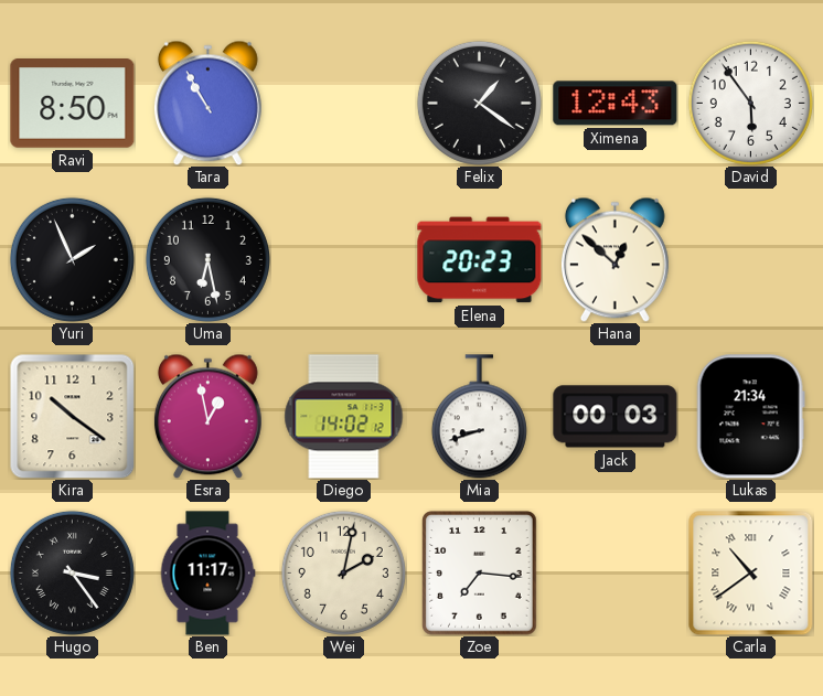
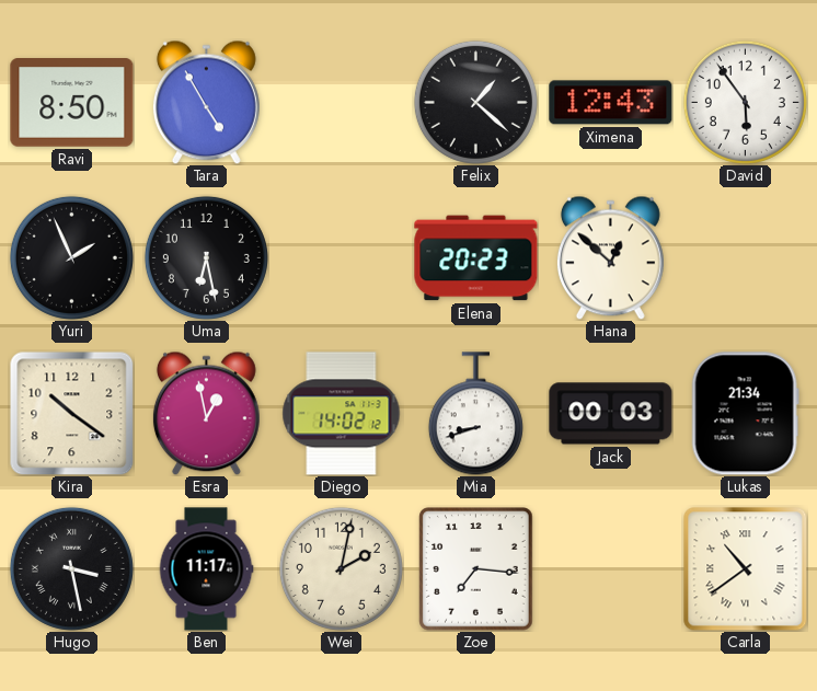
Tara: 10:55 -> 4:55
Felix: 1:21 -> 1:22
Hugo: 3:24 -> 3:28
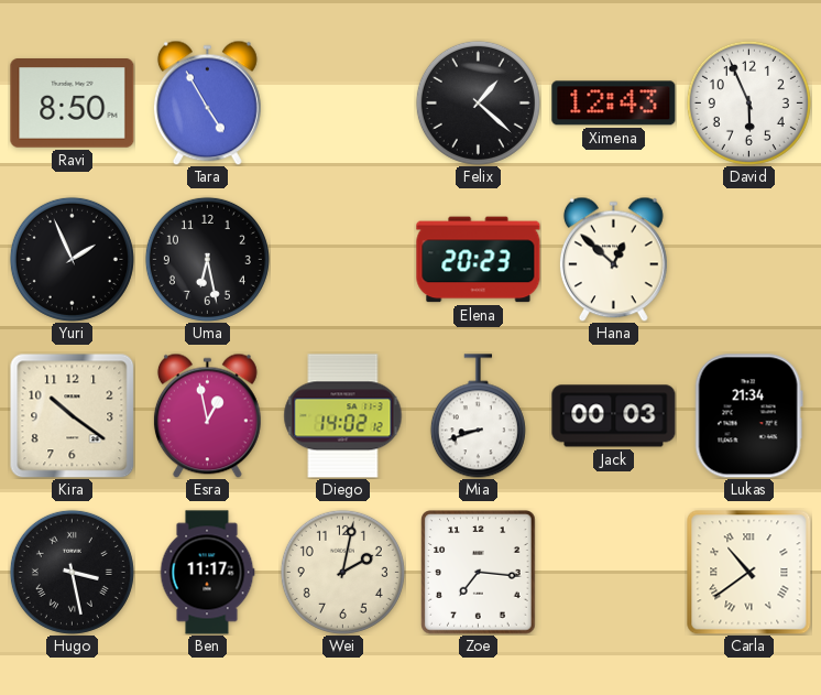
David: 5:54 -> 5:56
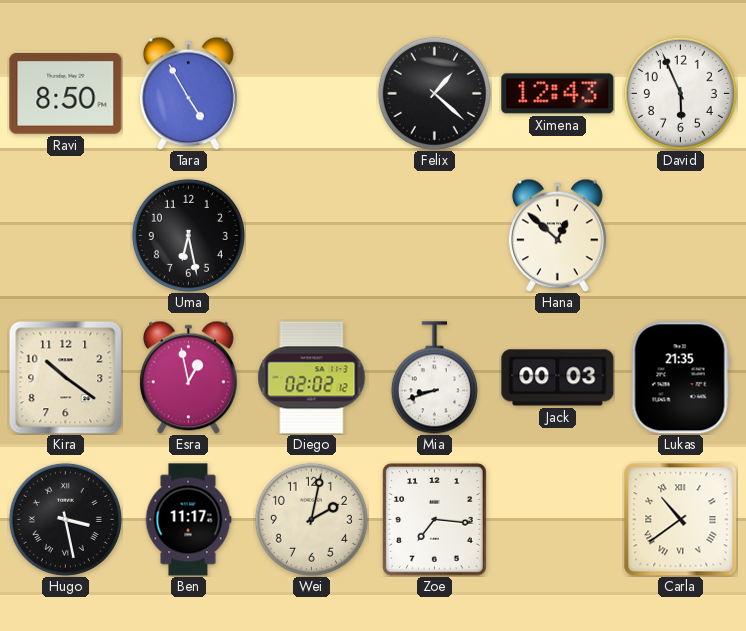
Yuri: 1:56 -> none
Elena: 20:23 -> none
Diego: 14:02 -> 02:02
Lukas: 21:34 -> 21:35
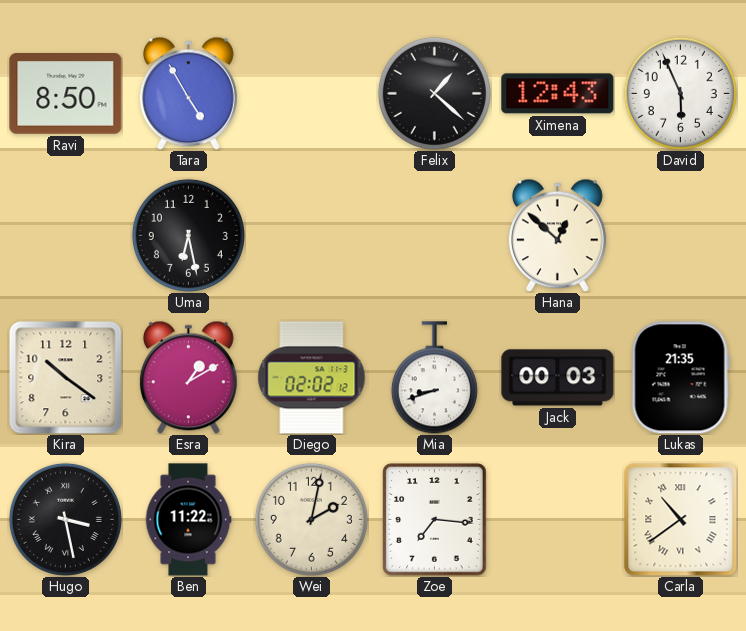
Esra: 12:58 -> 1:10
Ben: 11:17 -> 11:22
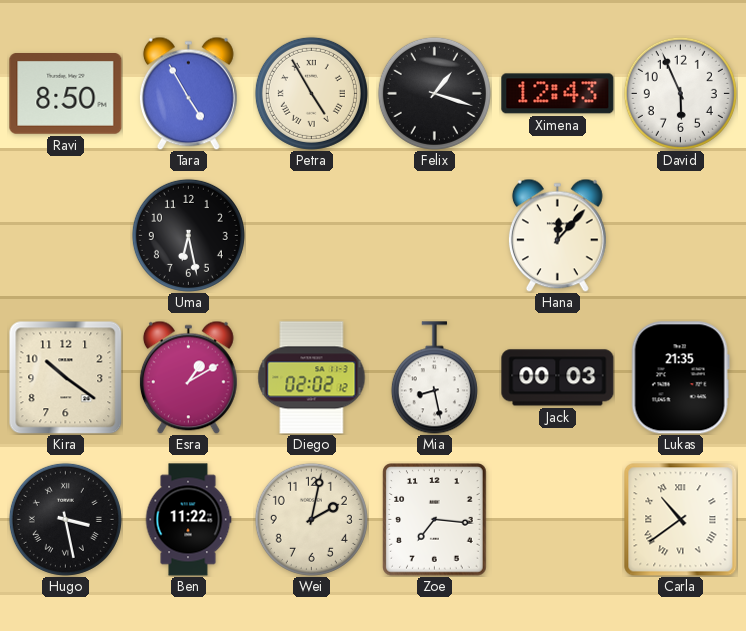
Petra: none -> 4:55
Felix: 1:22 -> 1:18
Hana: 12:52 -> 12:07
Mia: 8:42 -> 8:28
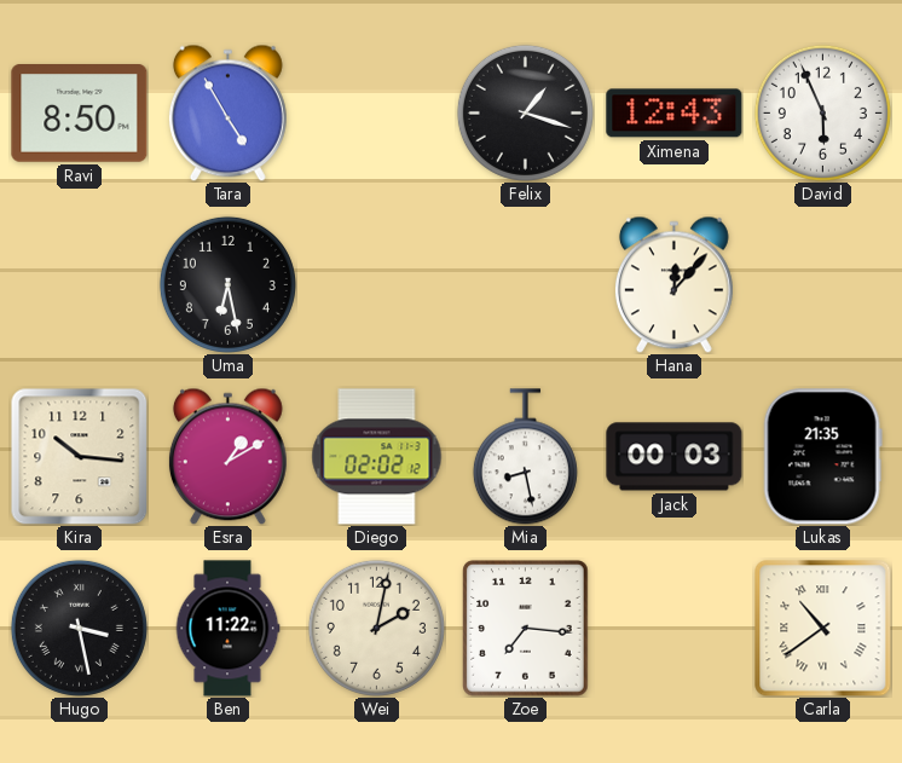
Petra: 4:55 -> none
Kira: 10:21 -> 10:16
